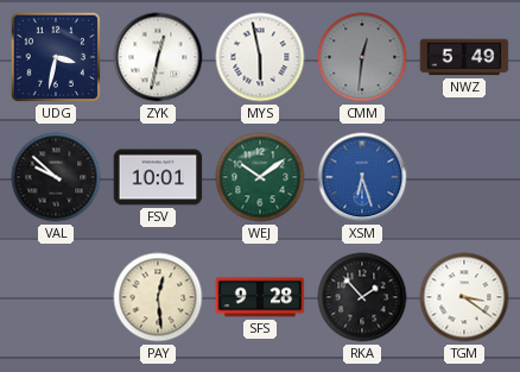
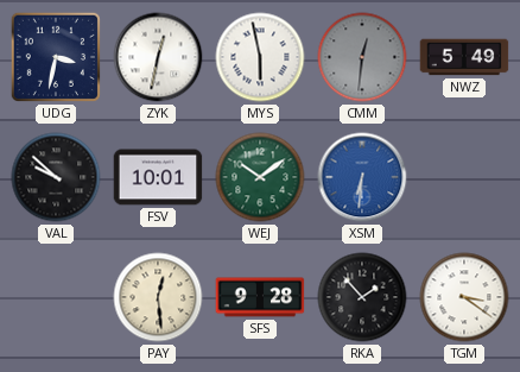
XSM: 6:27 -> 6:31
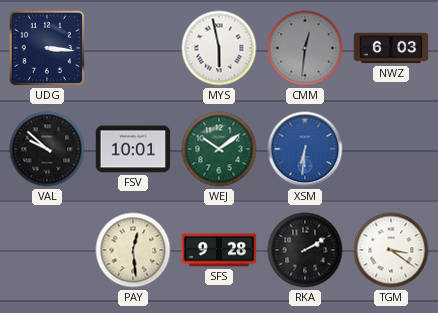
UDG: 3:32 -> 3:16
ZYK: 12:32 -> none
NWZ: 5:49 -> 6:03
RKA: 1:53 -> 2:10
